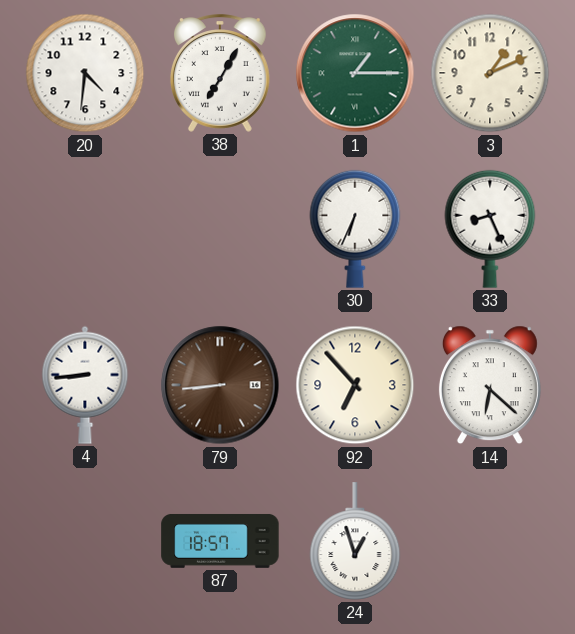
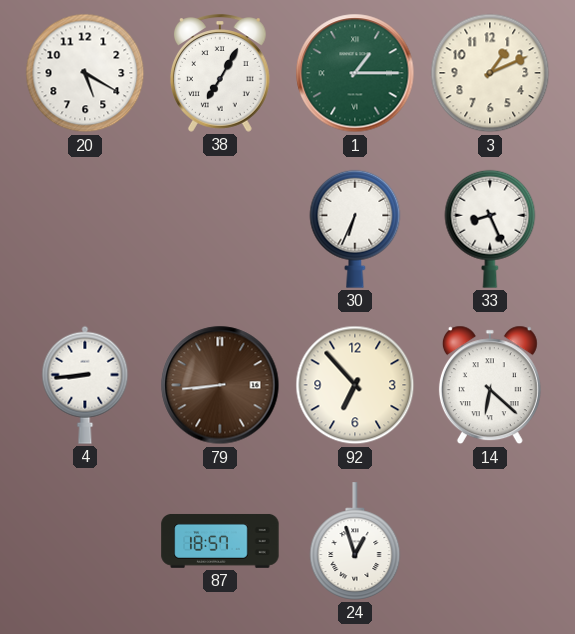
20: 4:31 -> 5:20
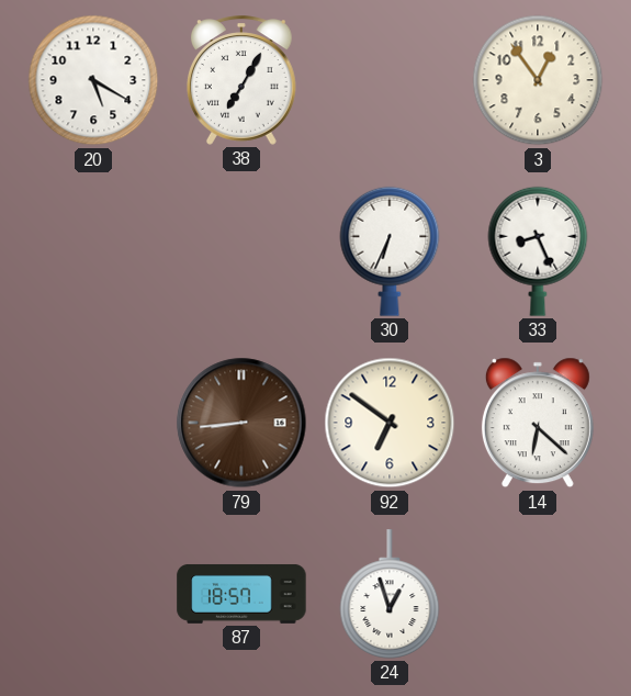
1: 1:15 -> none
3: 1:11 -> 12:54
4: 8:44 -> none
92: 6:53 -> 6:51
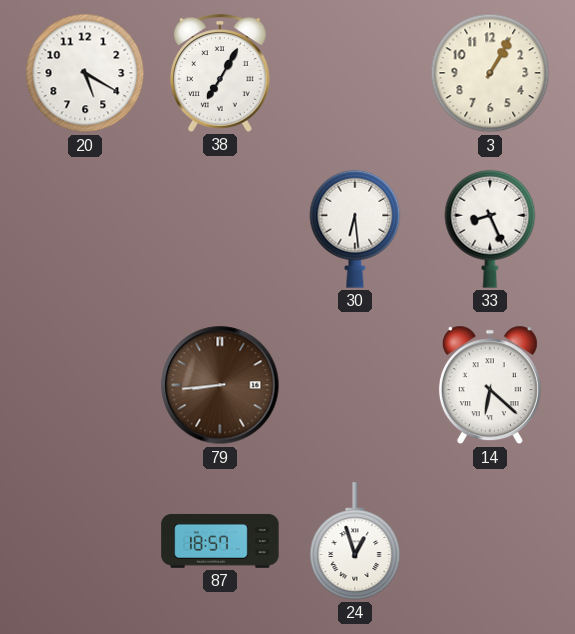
3: 12:54 -> 1:05
30: 6:34 -> 6:29
92: 6:51 -> none
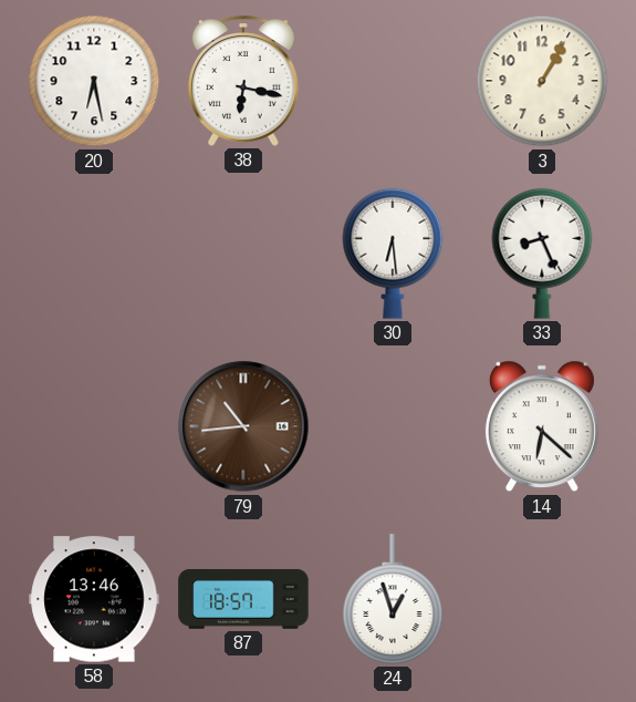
20: 5:20 -> 6:28
38: 7:05 -> 6:17
79: 8:44 -> 10:44
58: none -> 13:46
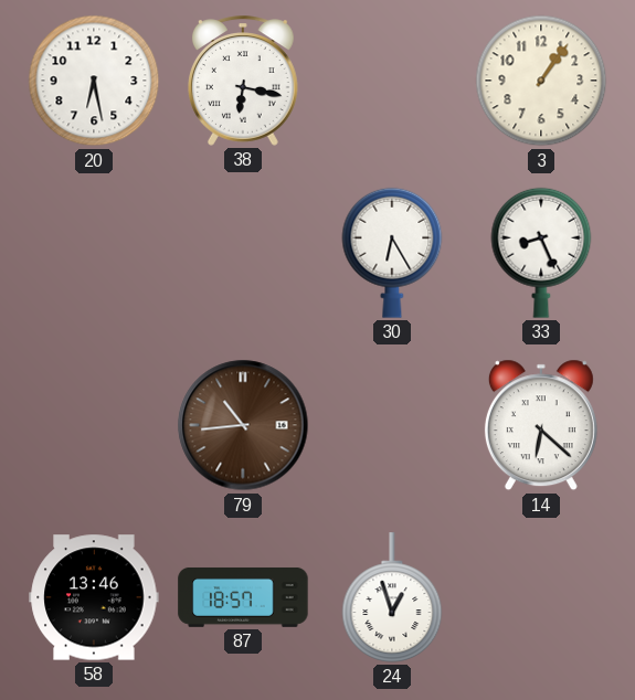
3: 1:05 -> 1:06
30: 6:29 -> 6:25
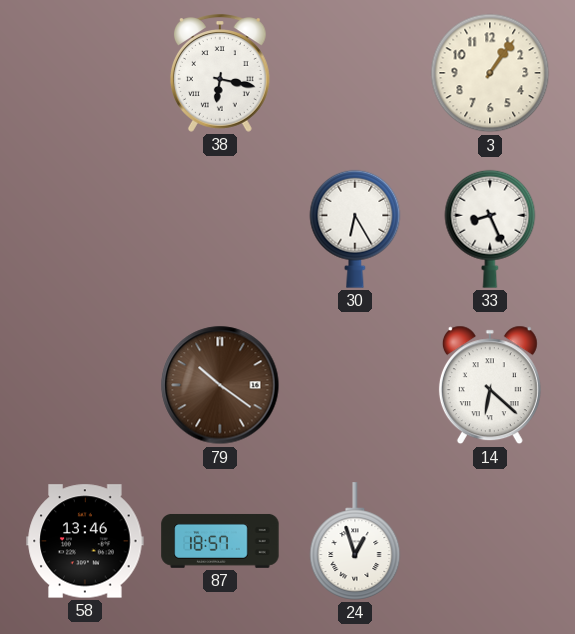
20: 6:28 -> none
79: 10:44 -> 10:21
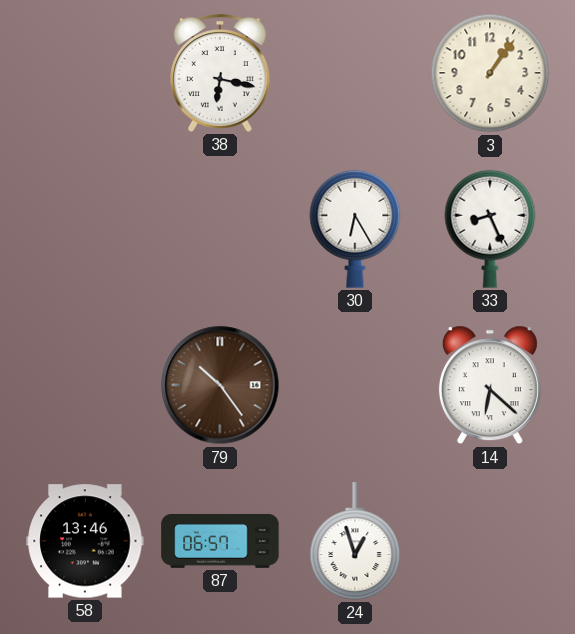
79: 10:21 -> 10:24
87: 18:57 -> 06:57
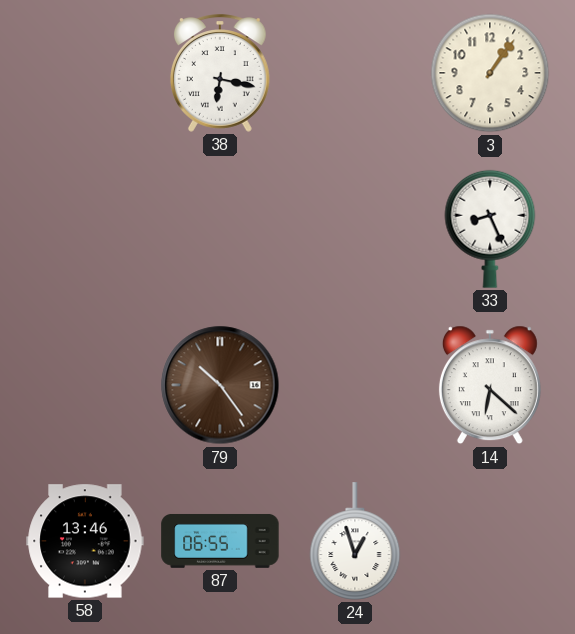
30: 6:25 -> none
87: 06:57 -> 06:55
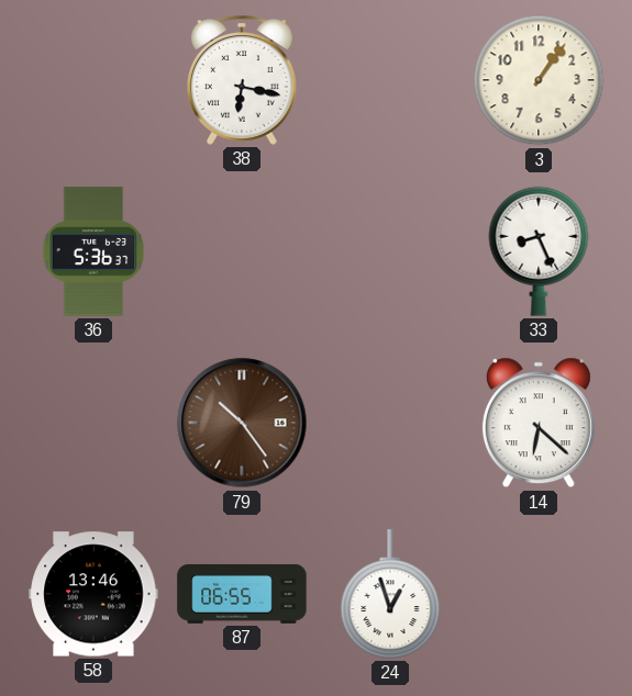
36: none -> 5:36
